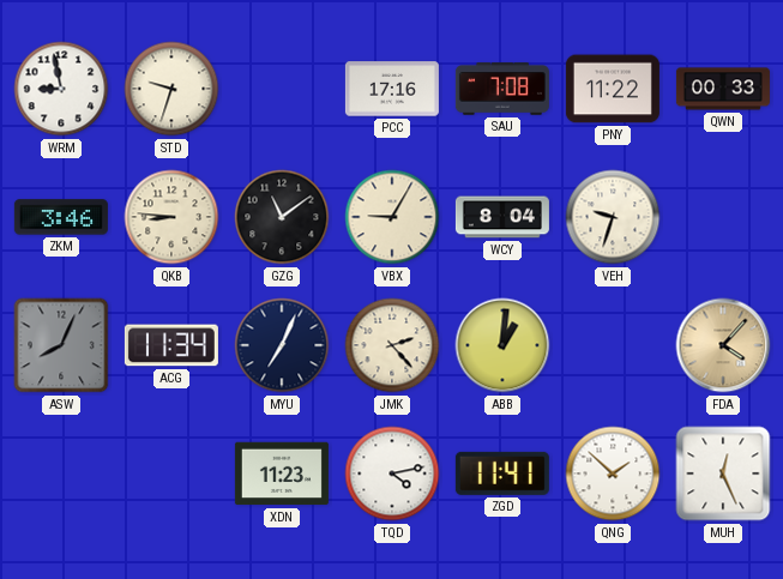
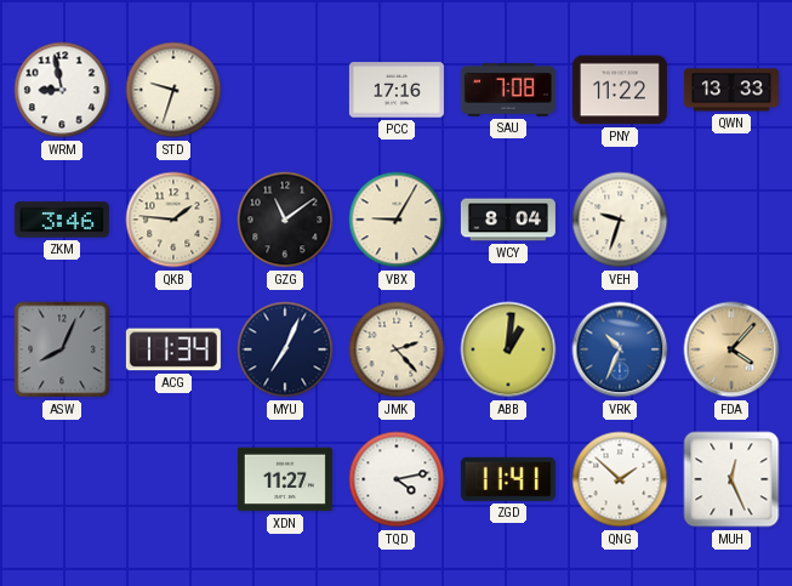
QWN: 00:33 -> 13:33
QKB: 8:46 -> 1:46
VRK: none -> 10:34
XDN: 11:23 -> 11:27
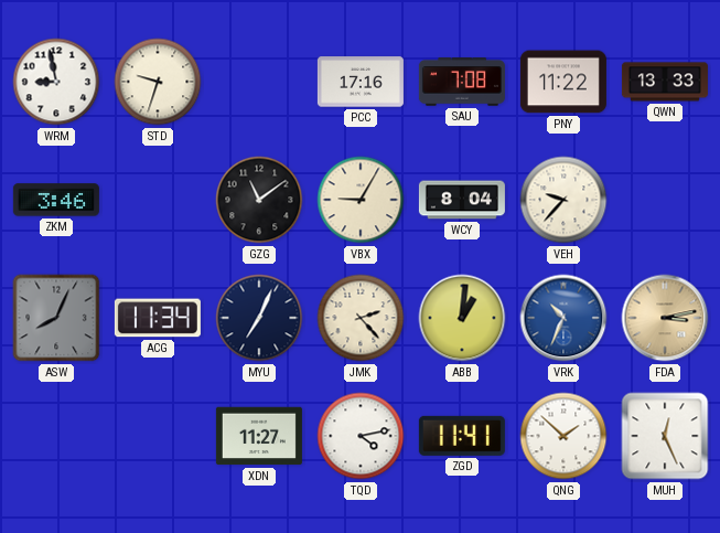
QKB: 1:46 -> none
VEH: 9:33 -> 9:37
FDA: 4:07 -> 3:13
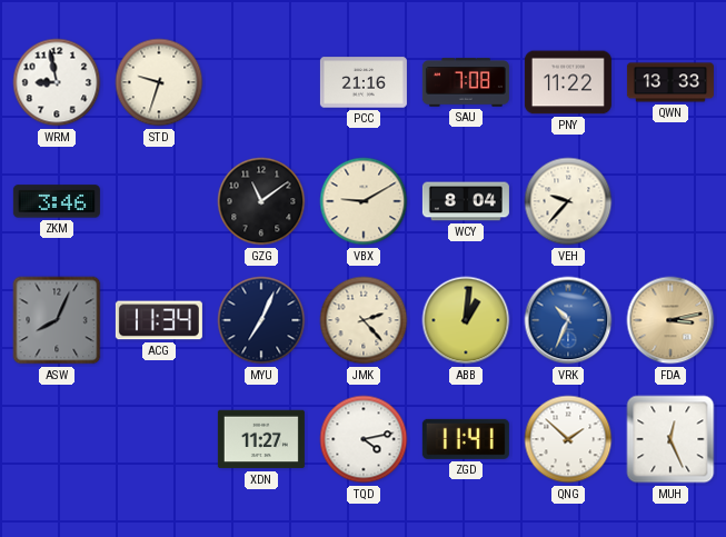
PCC: 17:16 -> 21:16
VBX: 9:05 -> 9:10
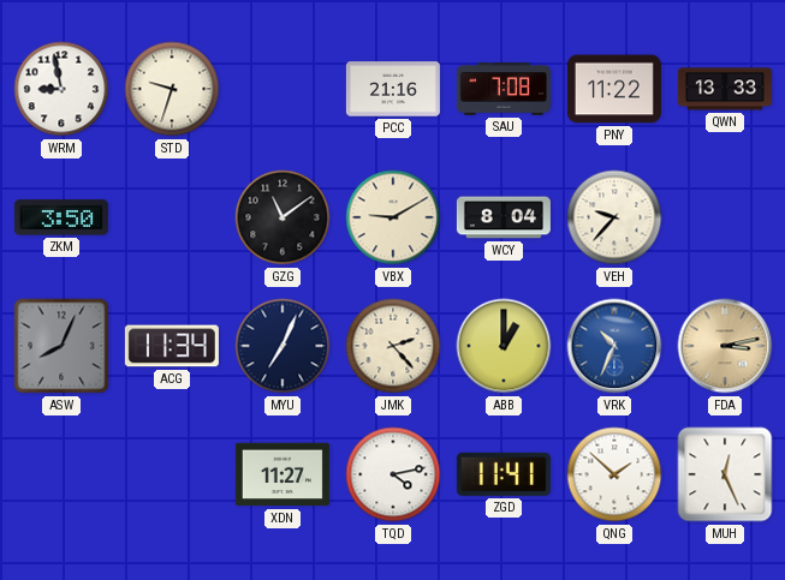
ZKM: 3:46 -> 3:50
ABB: 1:01 -> 1:00
